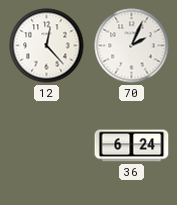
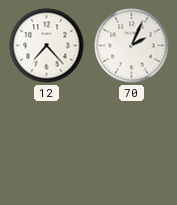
12: 12:23 -> 7:23
36: 6:24 -> none
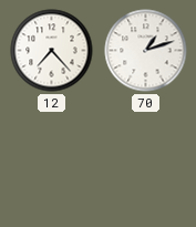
70: 2:04 -> 1:12
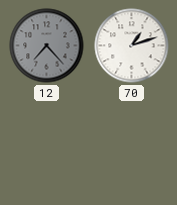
12 dial: white -> grey
